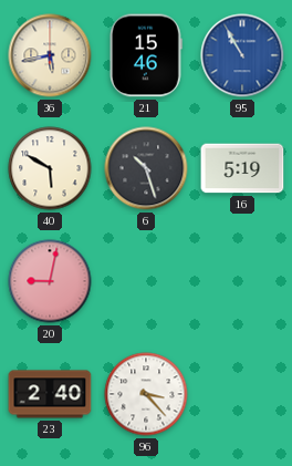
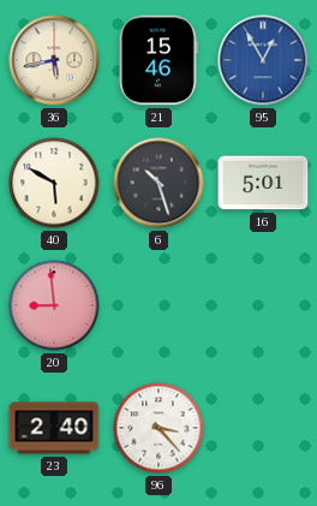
95: 10:55 -> 12:55
16: 5:19 -> 5:01
20: 9:02 -> 8:59
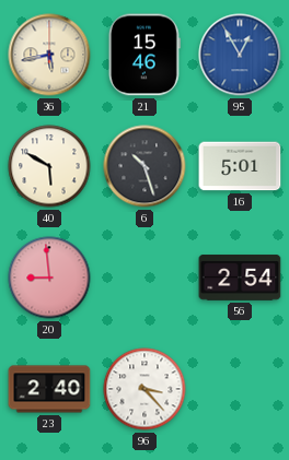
56: none -> 2:54
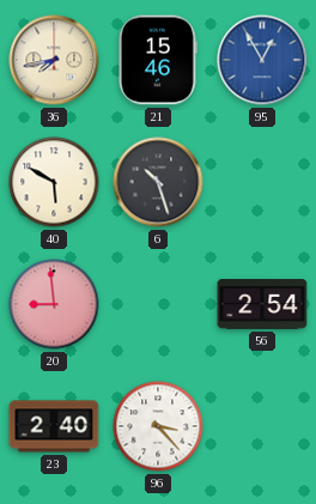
36: 5:43 -> 7:43
16: 5:01 -> none
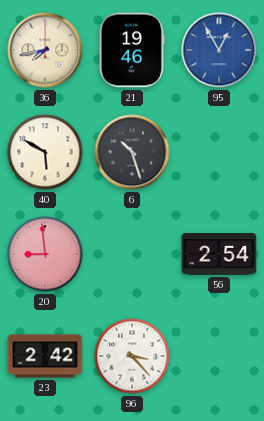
21: 15:46 -> 19:46
23: 2:40 -> 2:42
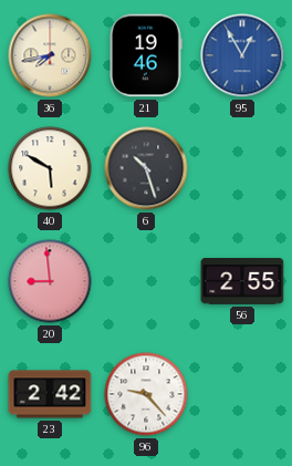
56: 2:54 -> 2:55
96: 3:23 -> 9:23
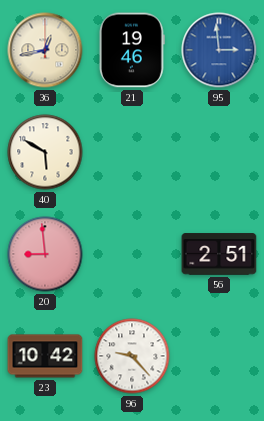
36: 7:43 -> 12:43
95: 12:55 -> 2:59
6: 10:27 -> none
56: 2:55 -> 2:51
23: 2:42 -> 10:42
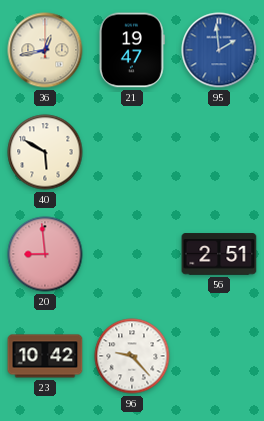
21: 19:46 -> 19:47
95: 2:59 -> 1:59
